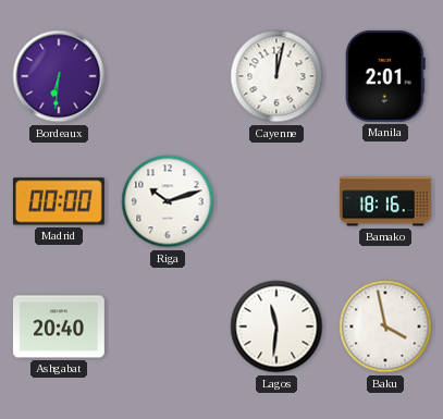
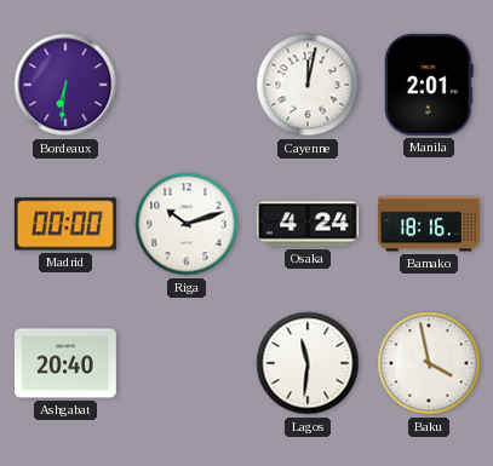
Osaka: none -> 4:24
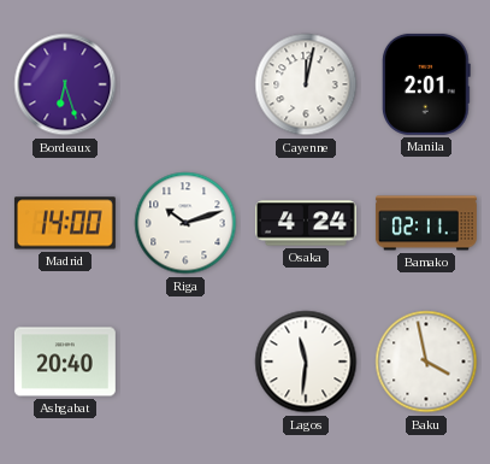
Bordeaux: 6:31 -> 6:27
Madrid: 00:00 -> 14:00
Bamako: 18:16 -> 02:11
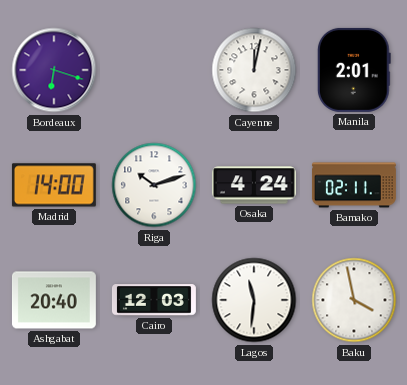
Bordeaux: 6:27 -> 6:18
Cairo: none -> 12:03
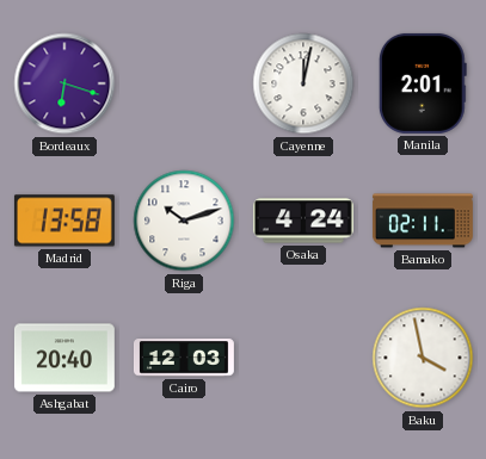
Madrid: 14:00 -> 13:58
Lagos: 11:31 -> none
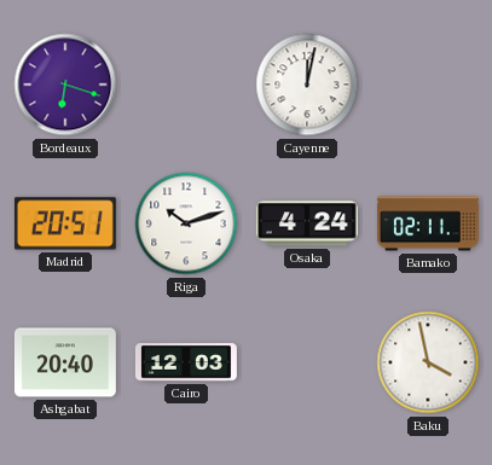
Manila: 2:01 -> none
Madrid: 13:58 -> 20:51
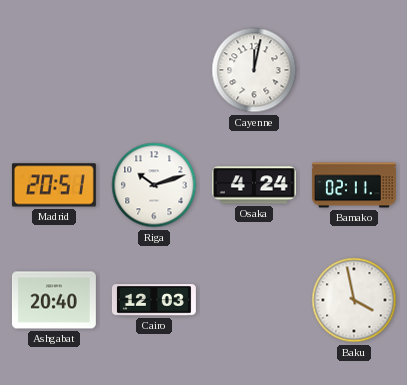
Bordeaux: 6:18 -> none
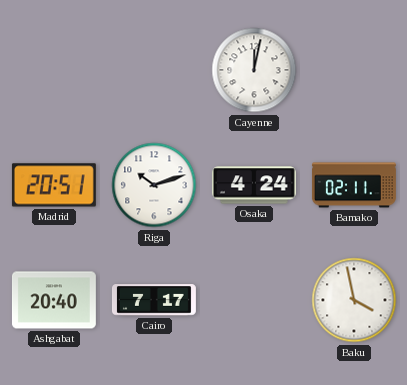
Cairo: 12:03 -> 7:17
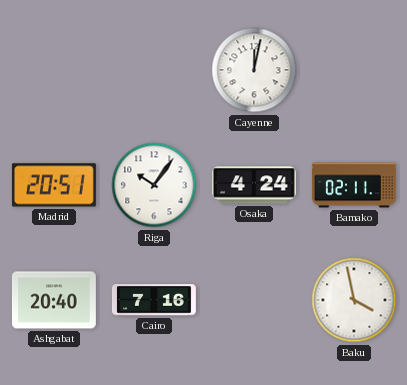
Riga: 10:12 -> 10:06
Cairo: 7:17 -> 7:16
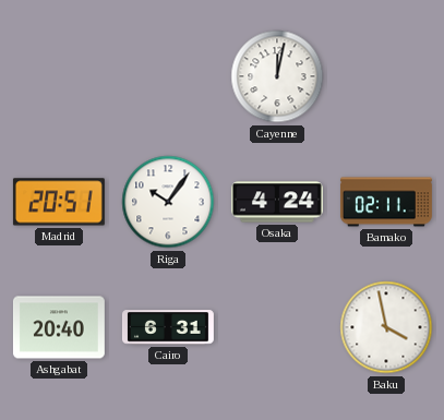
Cairo: 7:16 -> 6:31
